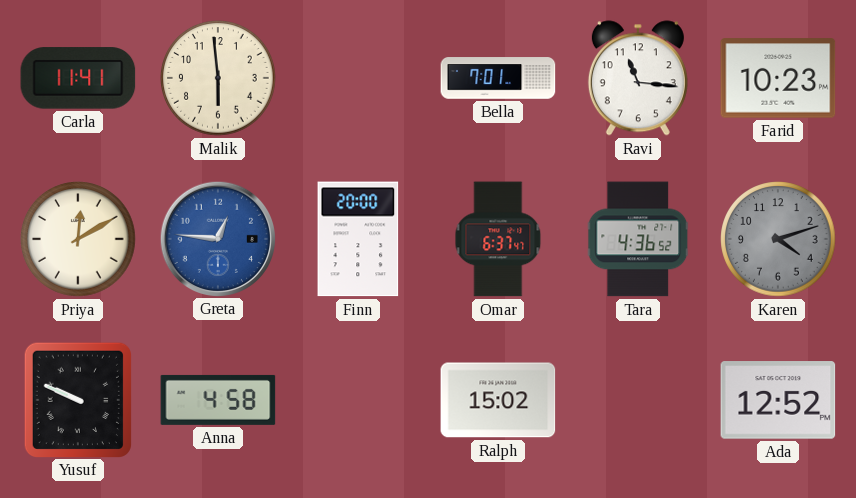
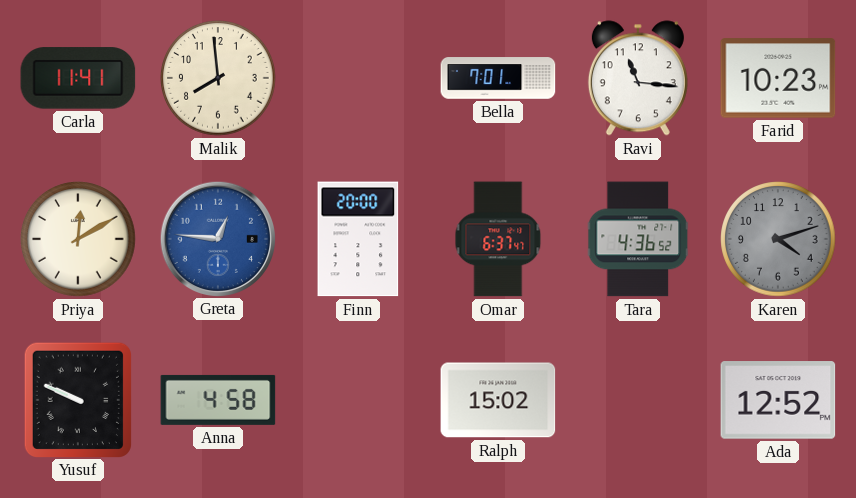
Malik: 5:59 -> 7:59
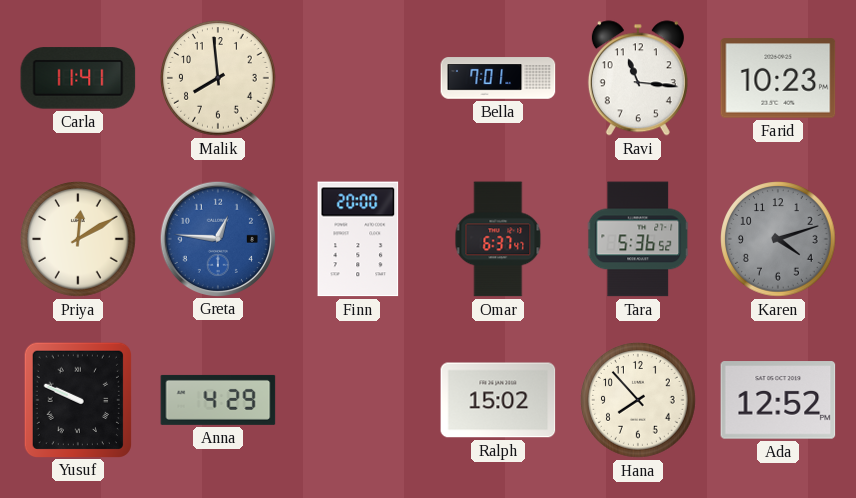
Tara: 4:36 -> 5:36
Anna: 4:58 -> 4:29
Hana: none -> 7:53
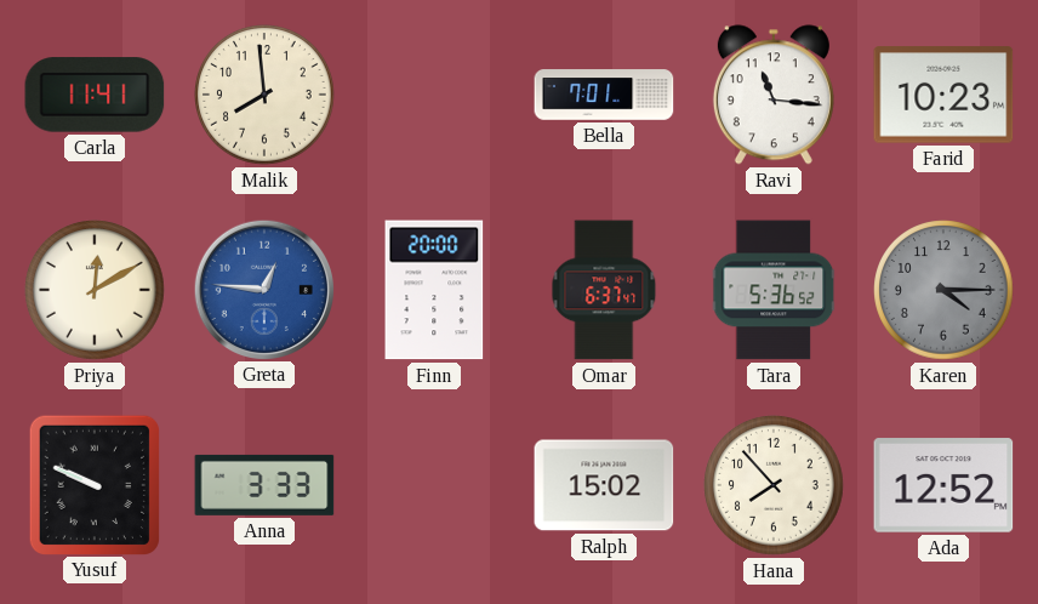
Karen: 4:12 -> 4:15
Anna: 4:29 -> 3:33
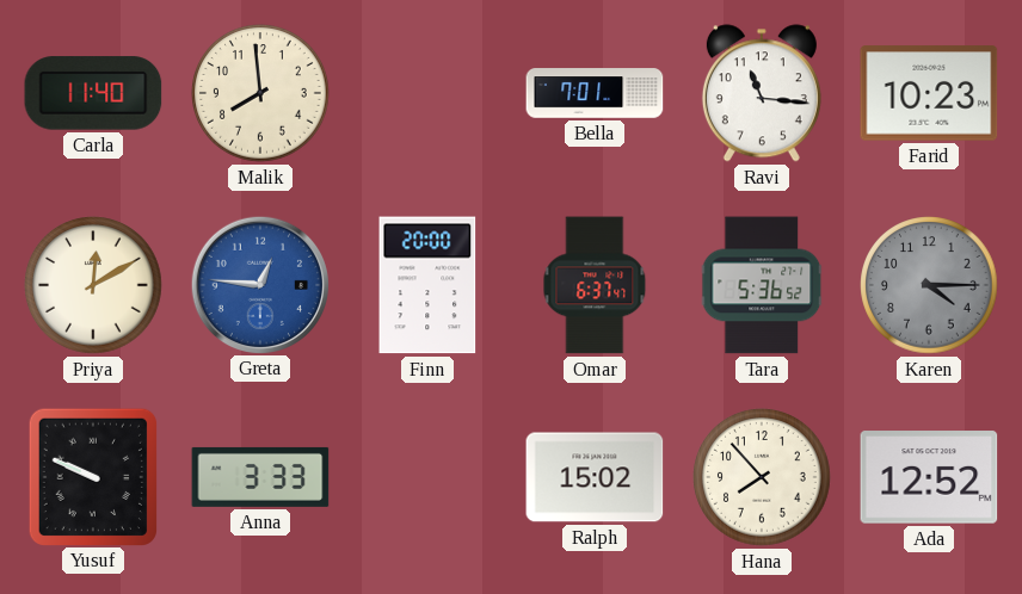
Carla: 11:41 -> 11:40
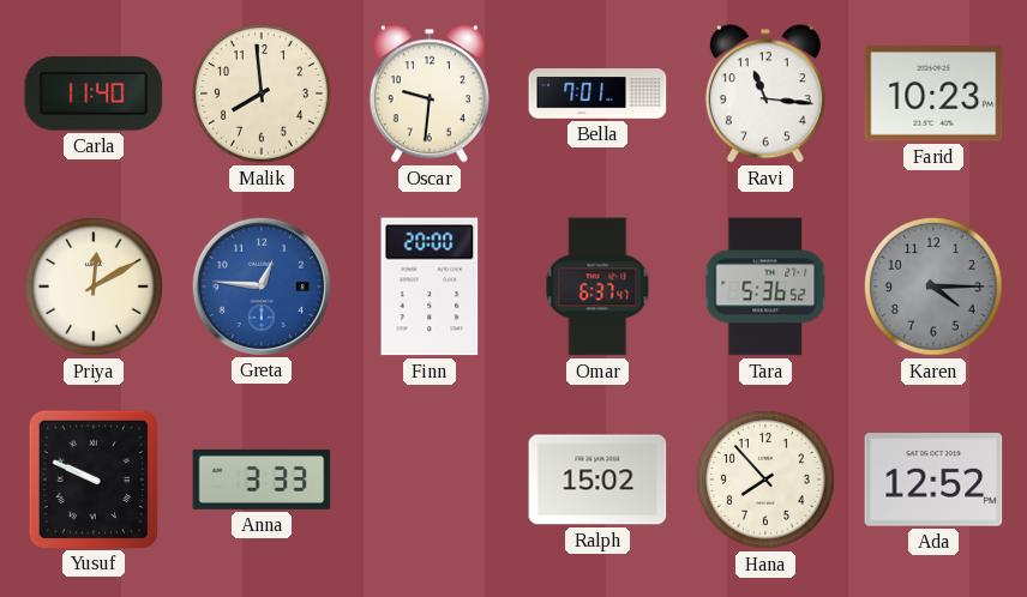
Oscar: none -> 9:31
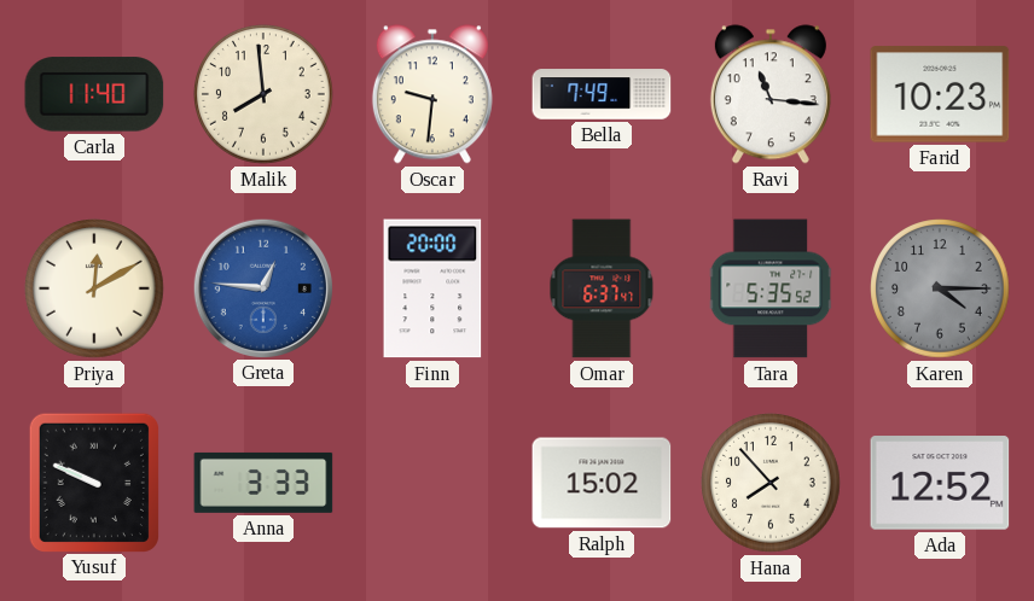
Bella: 7:01 -> 7:49
Tara: 5:36 -> 5:35
